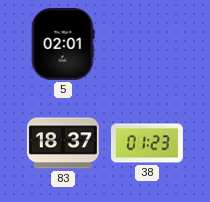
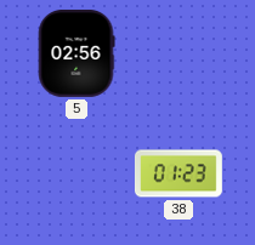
5: 02:01 -> 02:56
83: 18:37 -> none
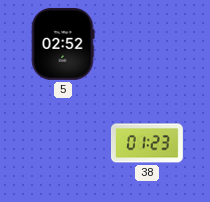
5: 02:56 -> 02:52
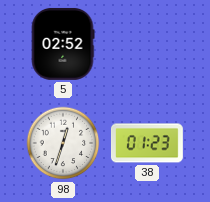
98: none -> 12:33
